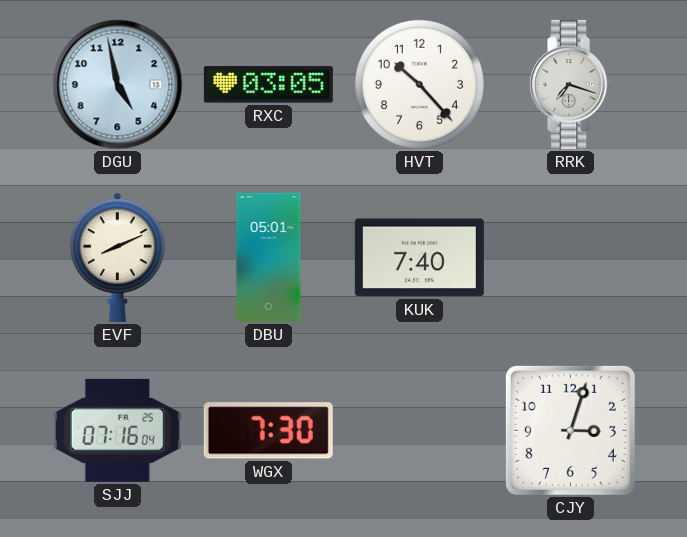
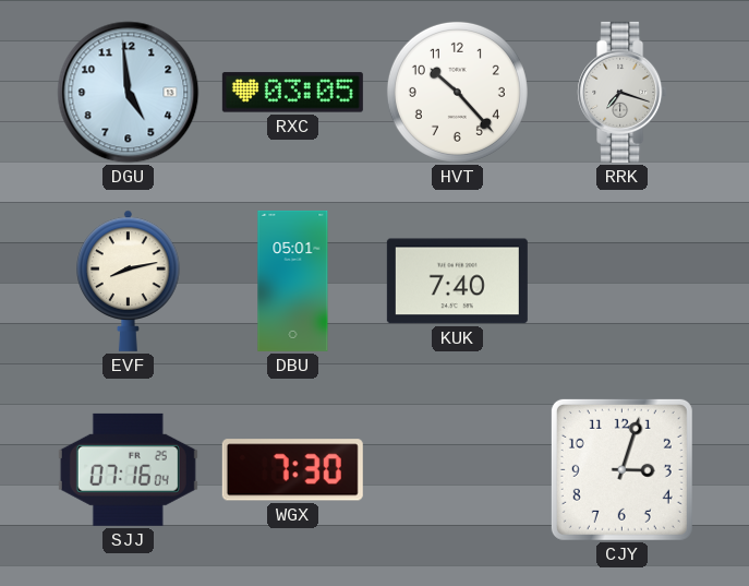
DGU: 4:58 -> 4:59
EVF: 8:11 -> 8:13
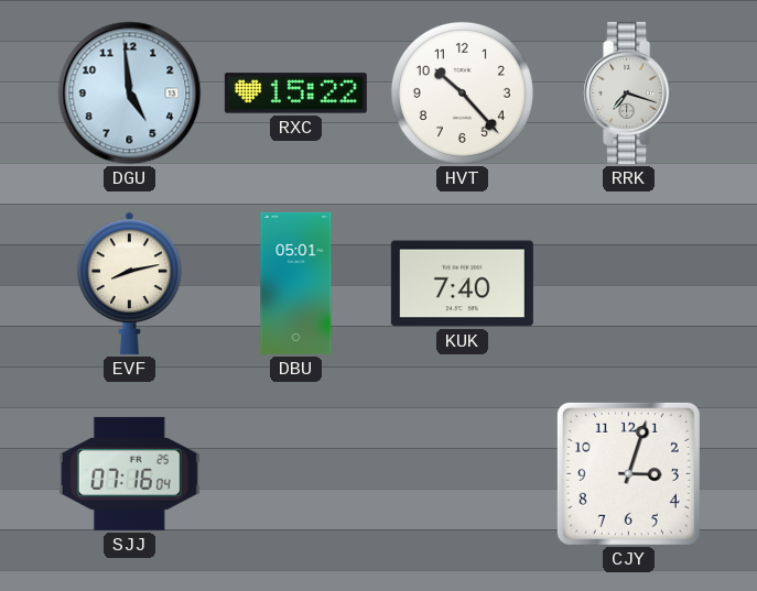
RXC: 03:05 -> 15:22
WGX: 7:30 -> none
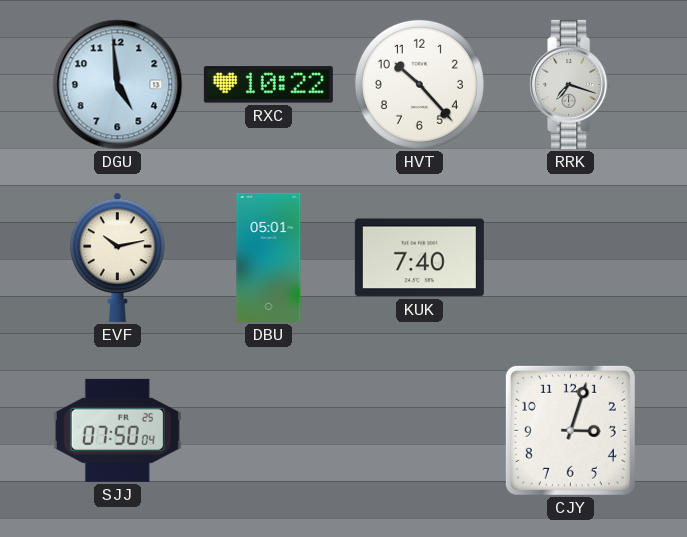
RXC: 15:22 -> 10:22
EVF: 8:13 -> 10:13
SJJ: 07:16 -> 07:50
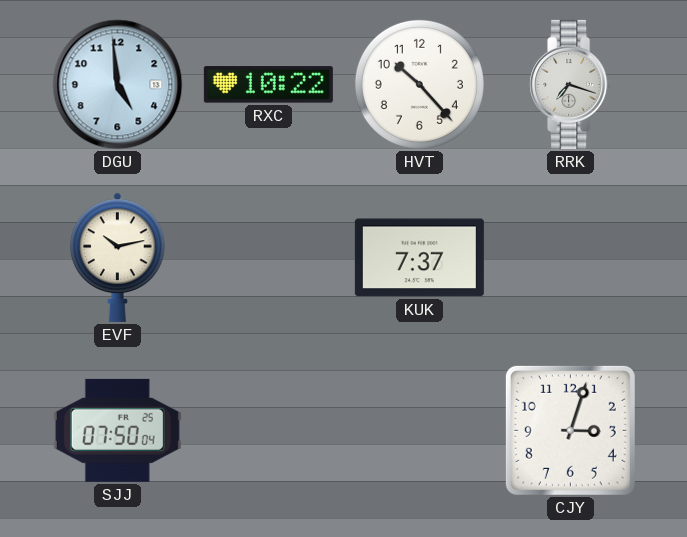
DBU: 05:01 -> none
KUK: 7:40 -> 7:37
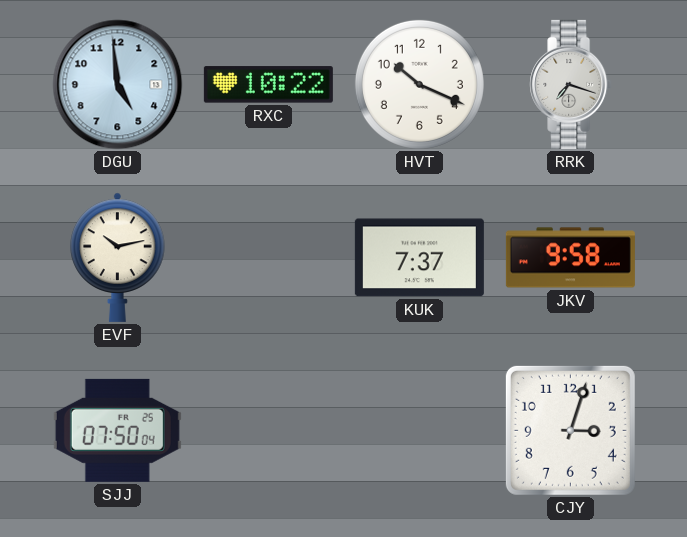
HVT: 10:23 -> 10:19
JKV: none -> 9:58
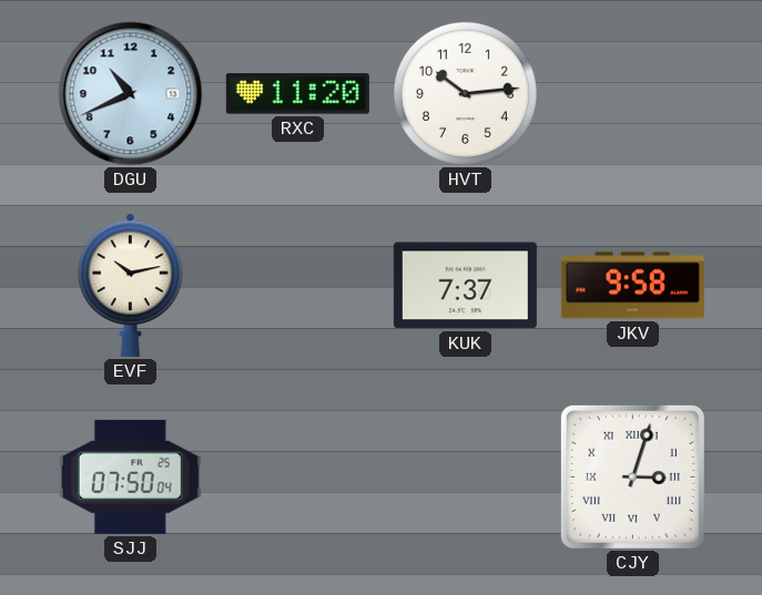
DGU: 4:59 -> 10:41
RXC: 10:22 -> 11:20
HVT: 10:19 -> 10:14
RRK: 7:18 -> none
CJY numerals: Arabic -> Roman
